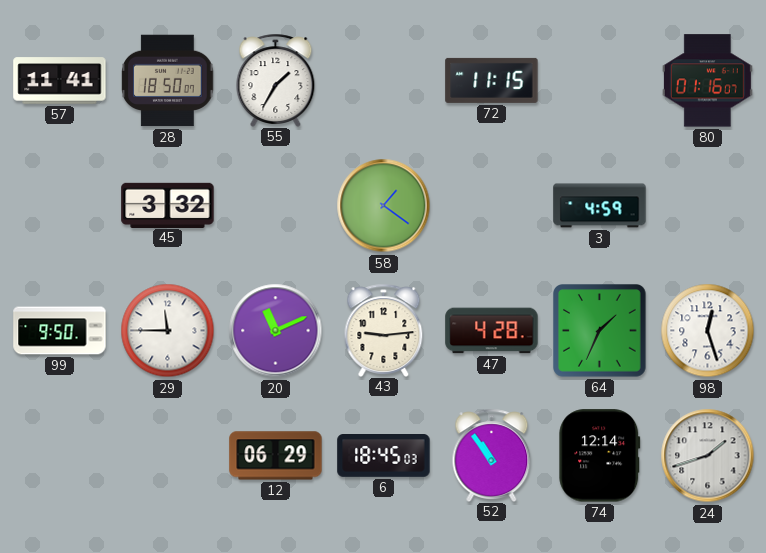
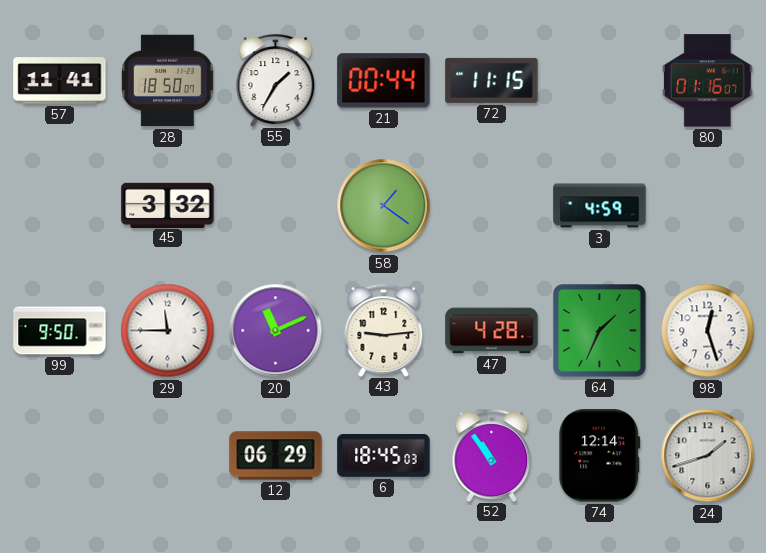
21: none -> 00:44
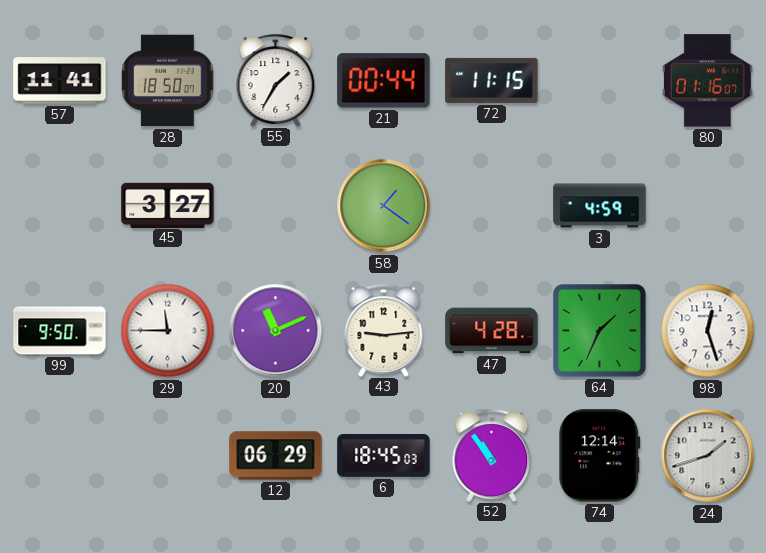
45: 3:32 -> 3:27
